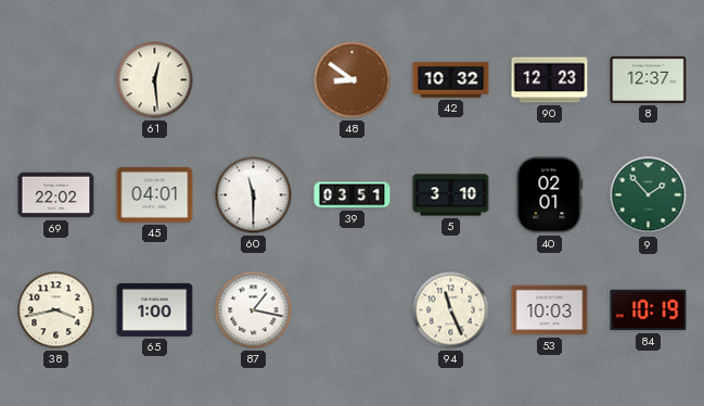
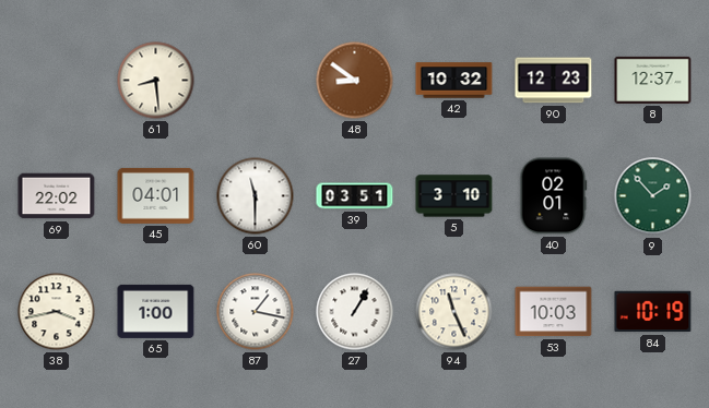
61: 12:29 -> 8:29
27: none -> 1:05
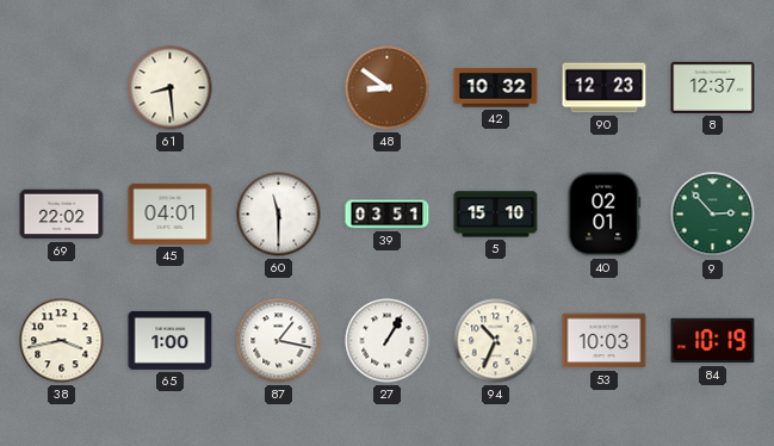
5: 3:10 -> 15:10
9: 1:53 -> 2:53
94: 11:26 -> 10:34
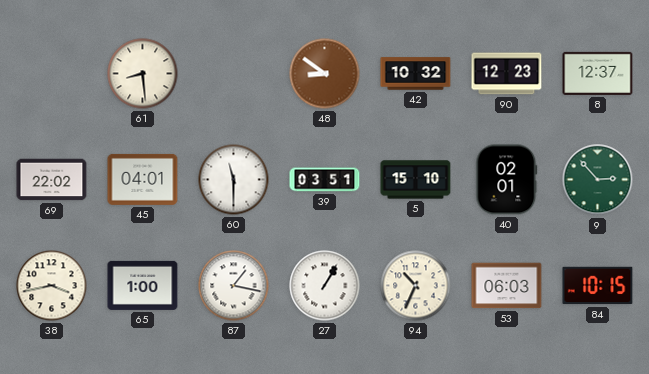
53: 10:03 -> 06:03
84: 10:19 -> 10:15
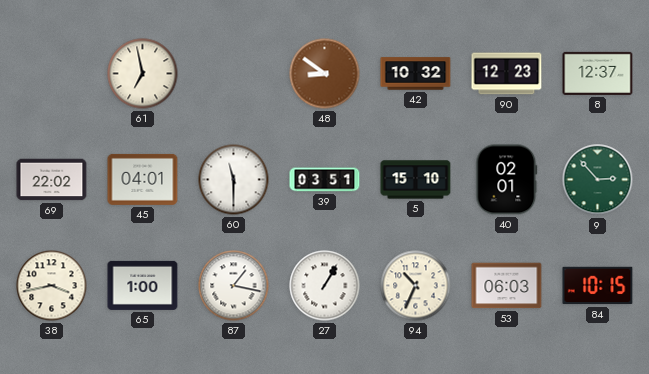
61: 8:29 -> 6:58
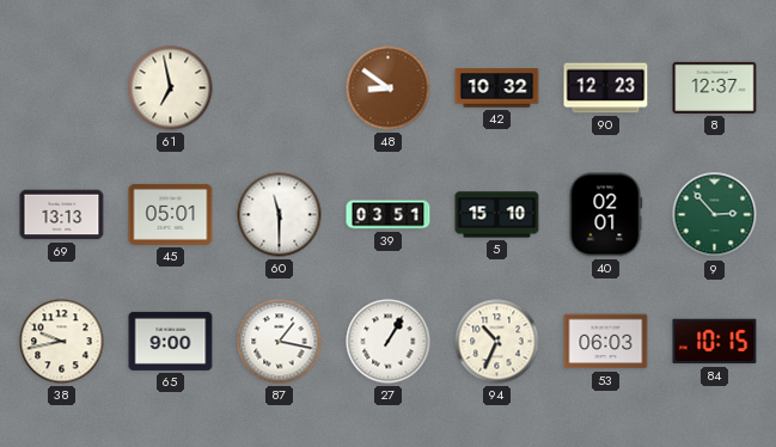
69: 22:02 -> 13:13
45: 04:01 -> 05:01
38: 3:43 -> 9:43
65: 1:00 -> 9:00
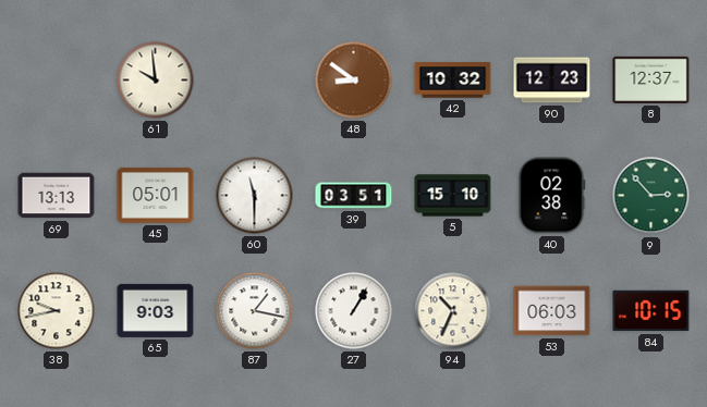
61: 6:58 -> 9:59
40: 02:01 -> 02:38
65: 9:00 -> 9:03
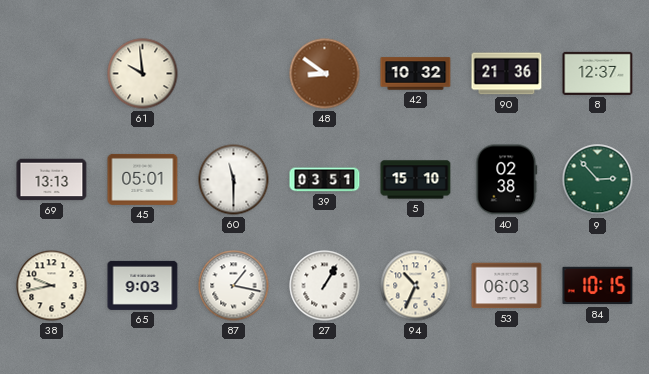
90: 12:23 -> 21:36
